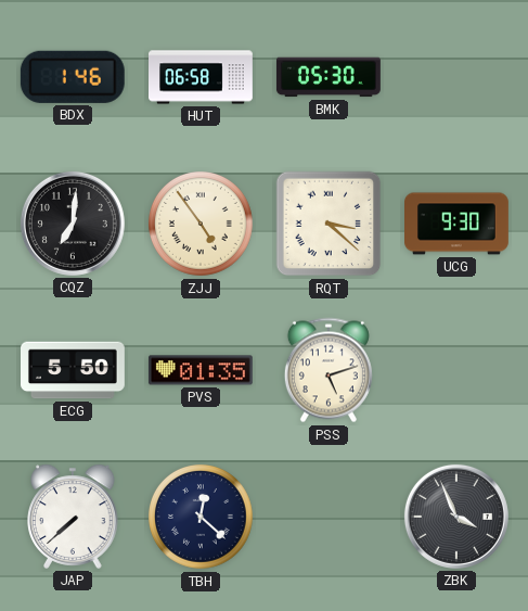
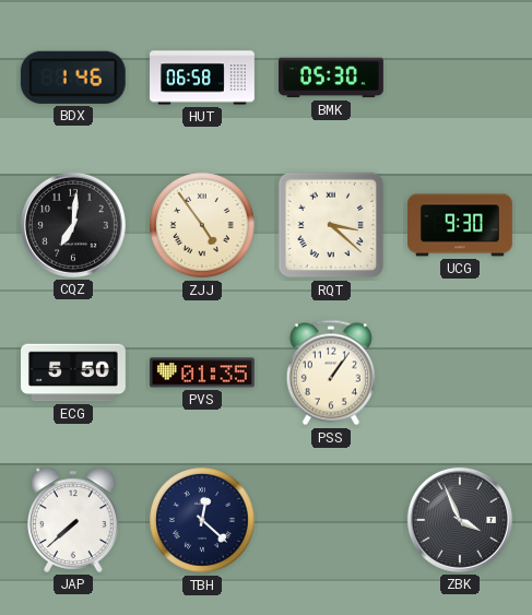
PSS: 5:12 -> 1:06
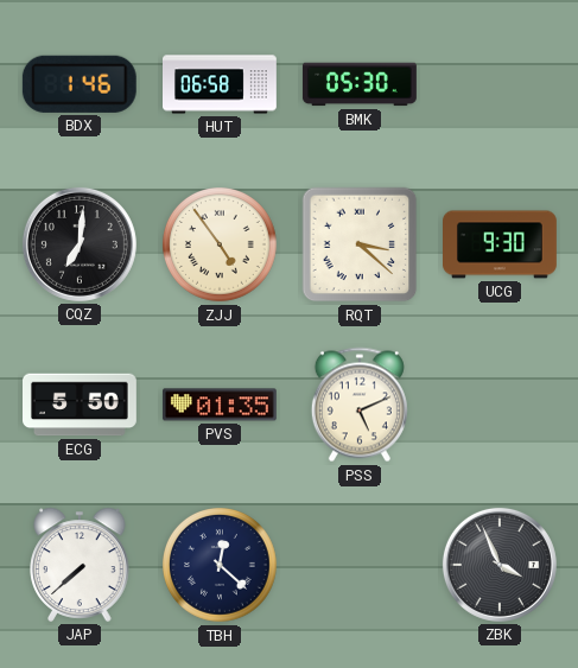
PSS: 1:06 -> 5:11
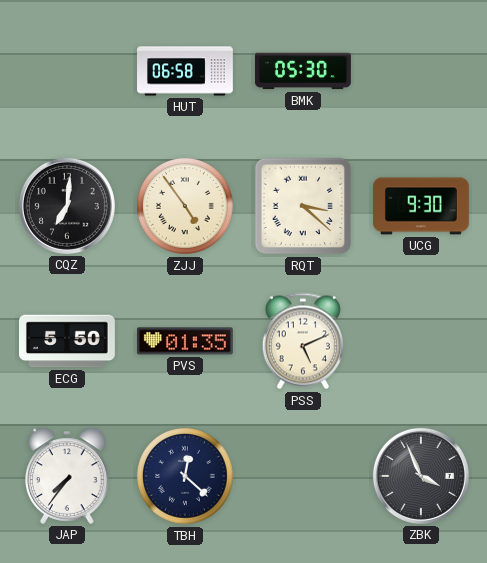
BDX: 1:46 -> none
JAP: 7:38 -> 7:36
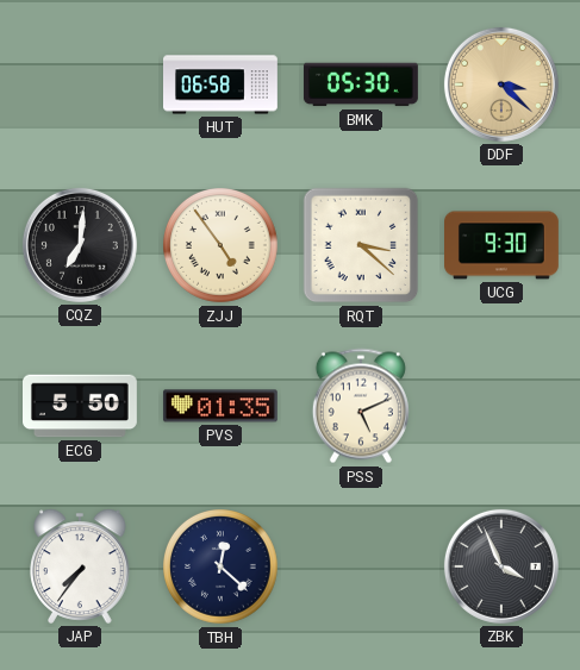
DDF: none -> 3:22
